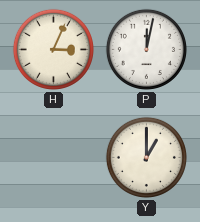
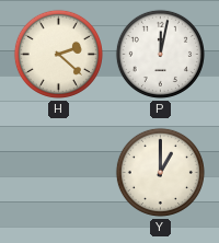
H: 3:04 -> 2:22
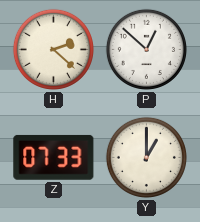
P: 12:02 -> 12:52
Z: none -> 07:33
